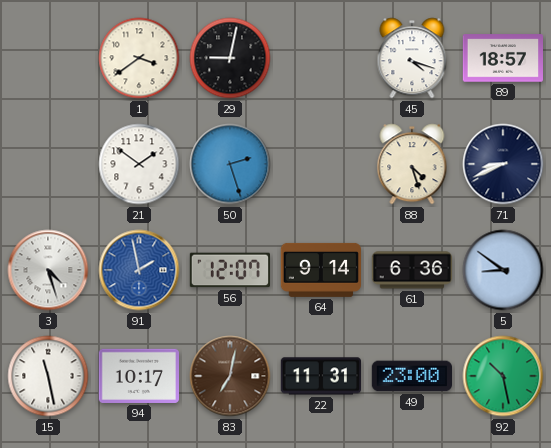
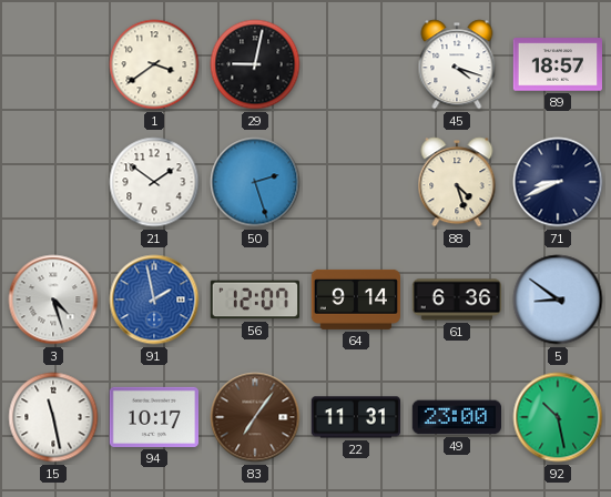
83: 7:02 -> 7:06
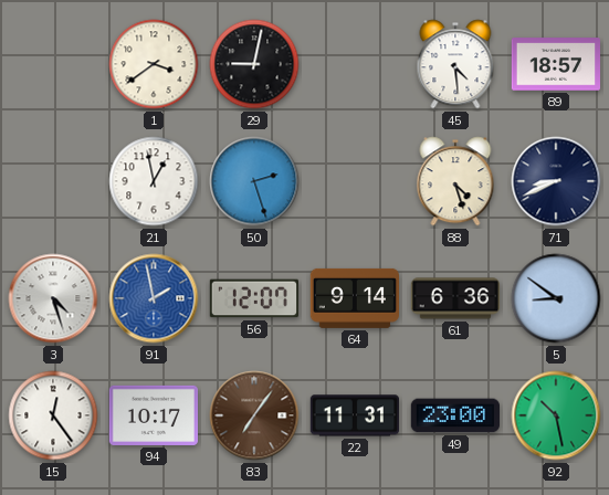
45: 4:18 -> 4:29
21: 1:51 -> 12:58
15: 11:28 -> 12:24
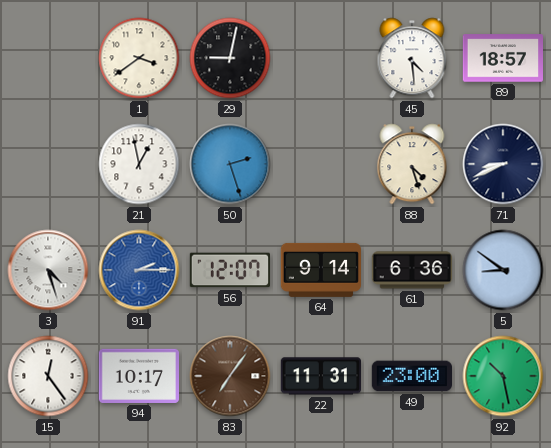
91: 1:58 -> 2:15
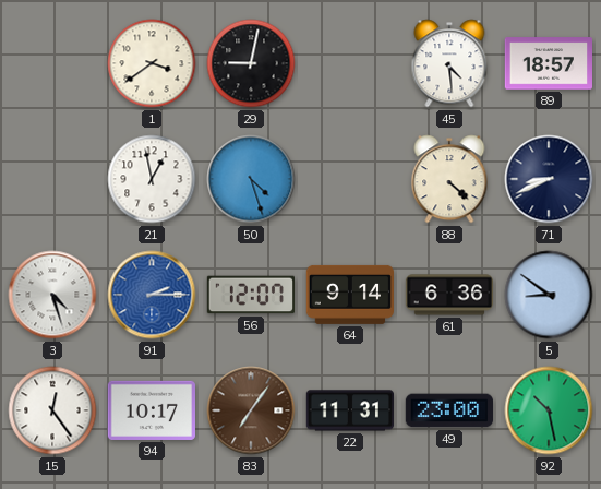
50: 2:27 -> 4:27
88: 4:27 -> 4:22
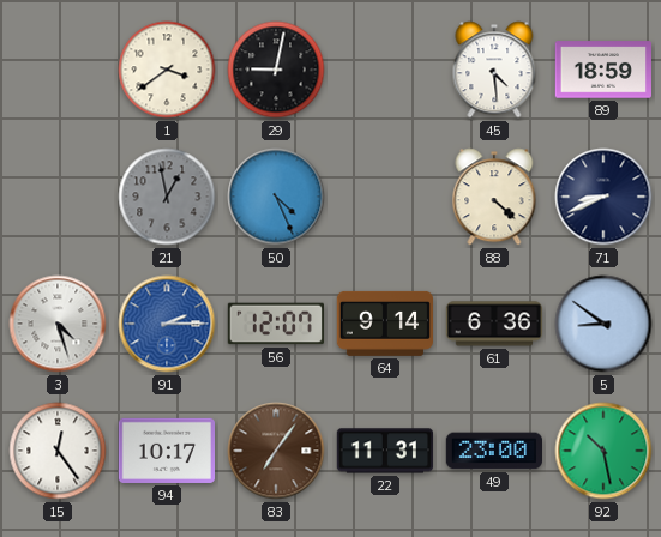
89: 18:57 -> 18:59
21 dial: white -> grey
50: 4:27 -> 4:26
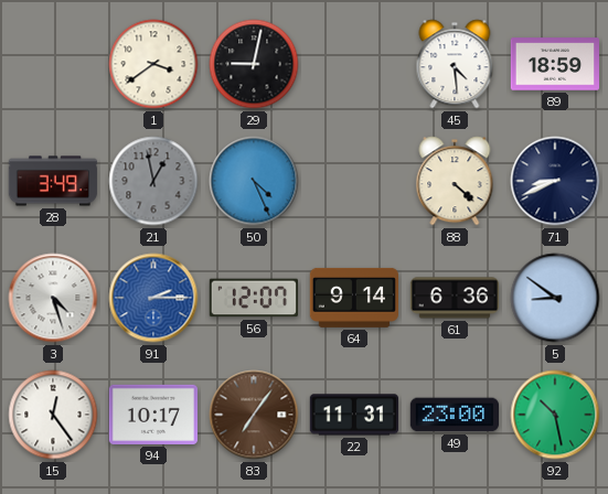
28: none -> 3:49
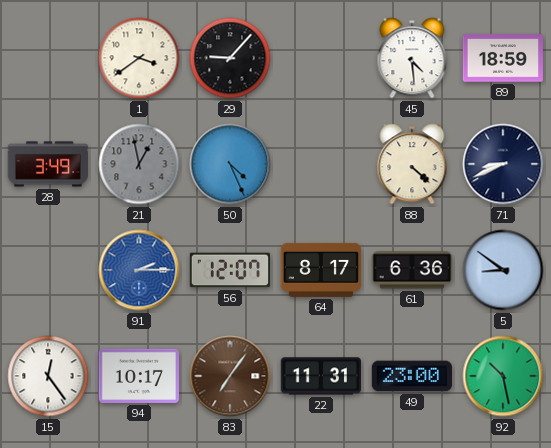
29: 9:02 -> 9:07
3: 4:27 -> none
64: 9:14 -> 8:17
